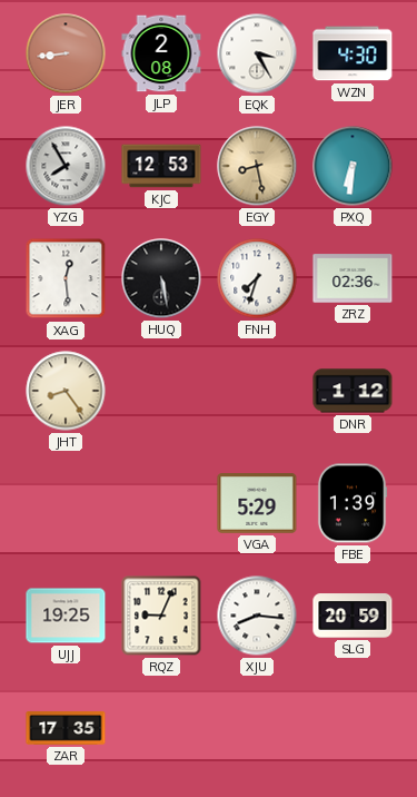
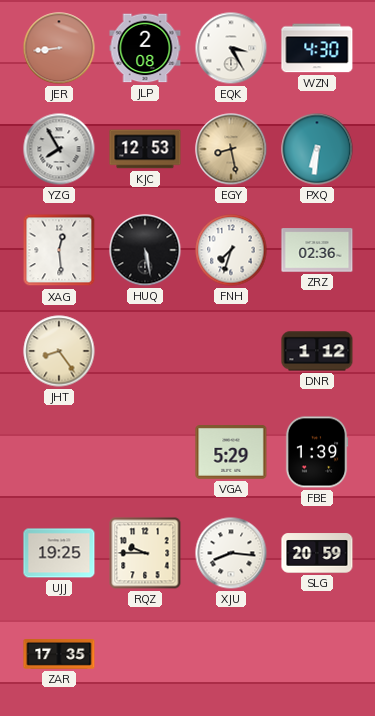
RQZ: 9:04 -> 9:45
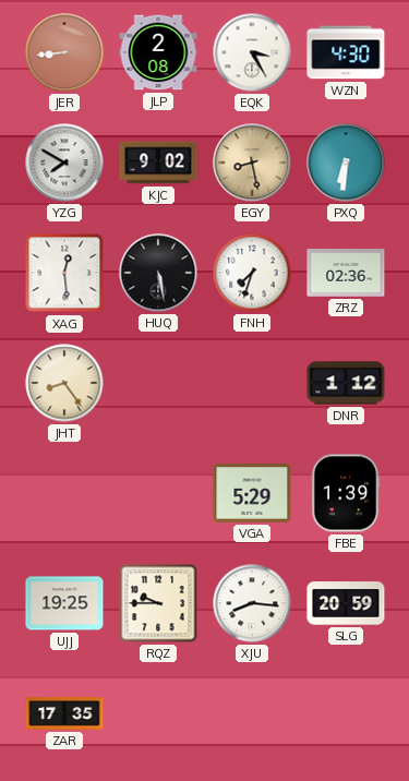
YZG: 7:55 -> 7:50
KJC: 12:53 -> 9:02
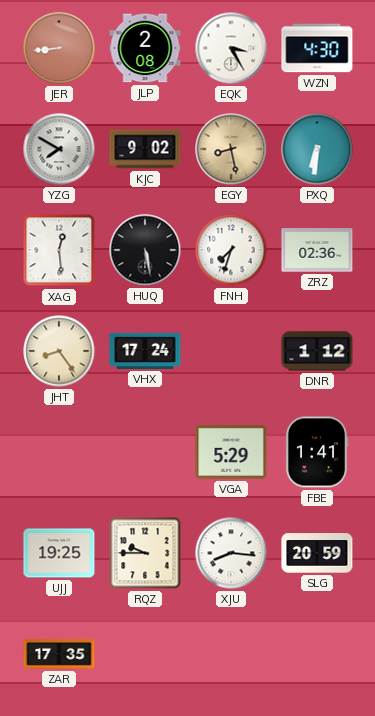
VHX: none -> 17:24
FBE: 1:39 -> 1:41
